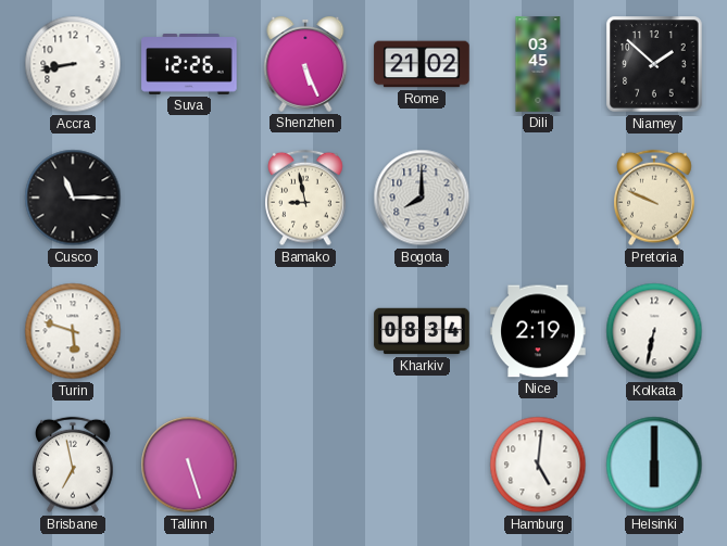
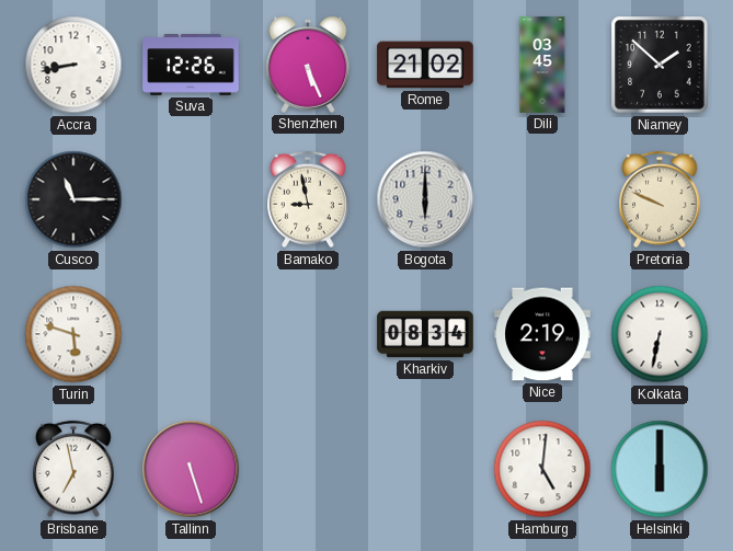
Bogota: 8:00 -> 6:00
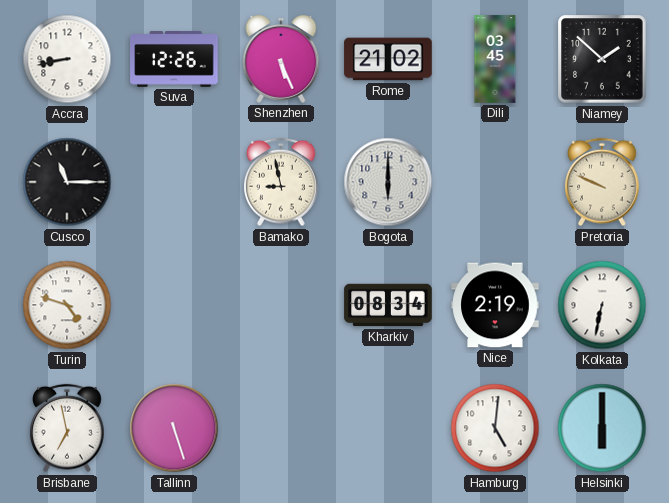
Turin: 5:48 -> 4:48
